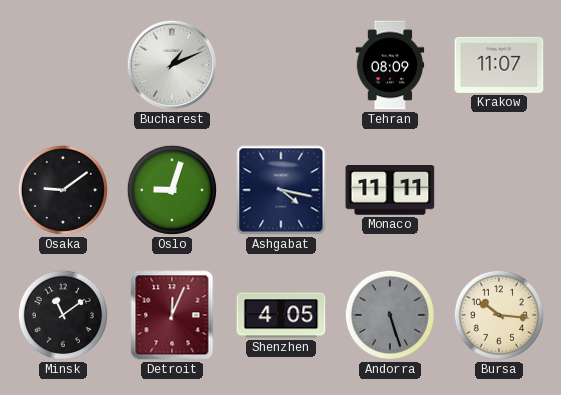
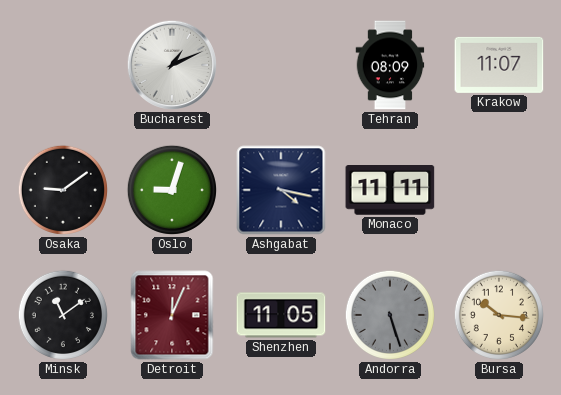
Shenzhen: 4:05 -> 11:05
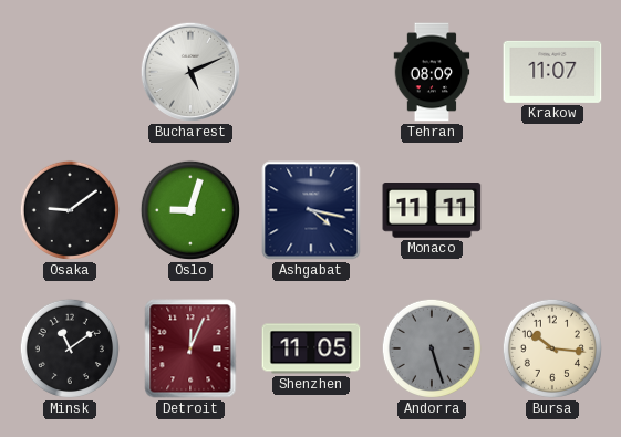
Bucharest: 1:11 -> 5:11
